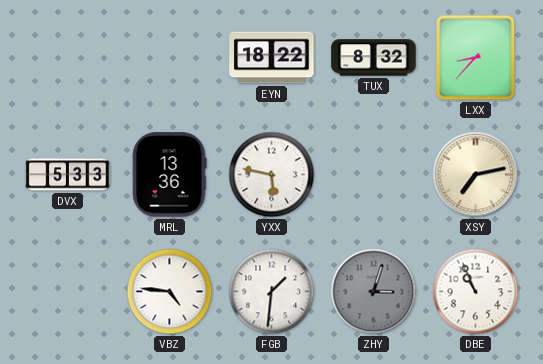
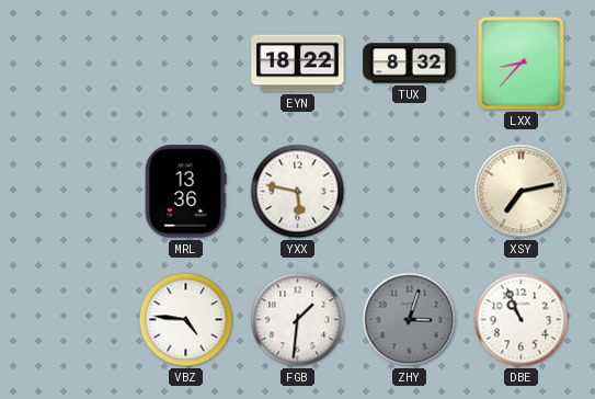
DVX: 5:33 -> none
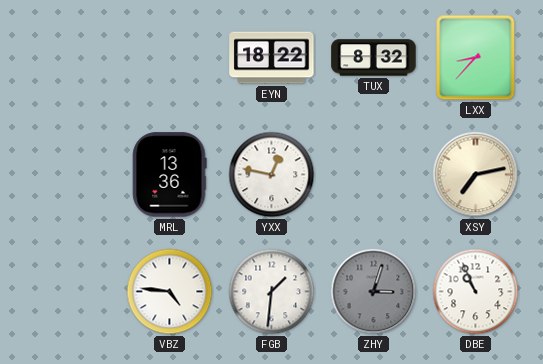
YXX: 5:47 -> 12:47
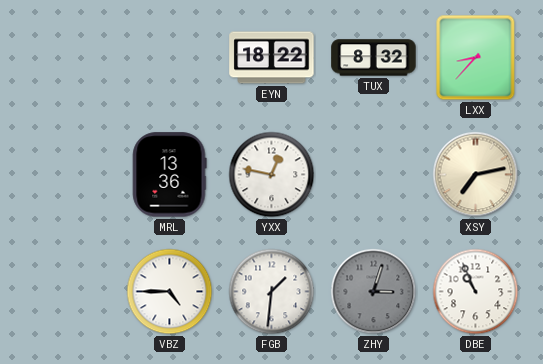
VBZ: 4:46 -> 4:45
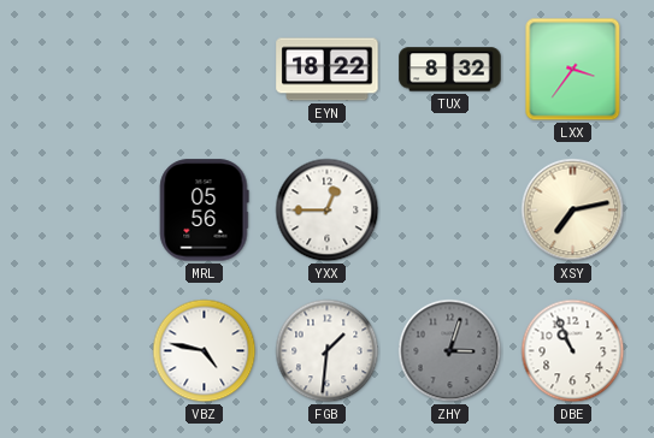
LXX: 8:37 -> 3:36
MRL: 13:36 -> 05:56
YXX: 12:47 -> 12:45
VBZ: 4:45 -> 4:47
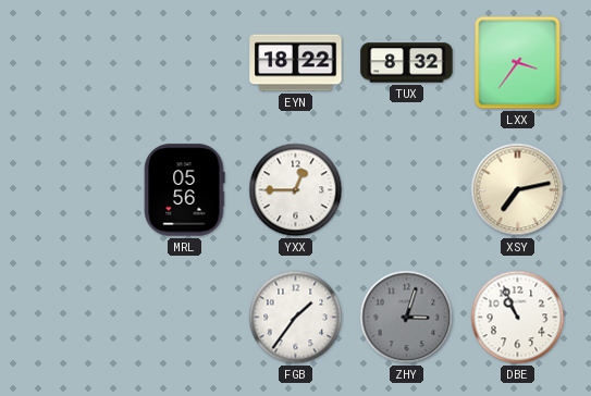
VBZ: 4:47 -> none
FGB: 1:31 -> 1:36
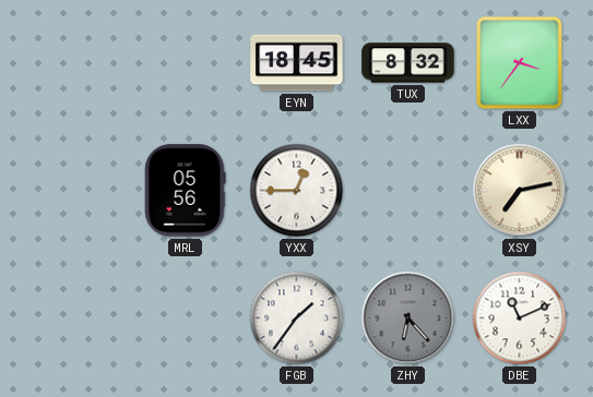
EYN: 18:22 -> 18:45
ZHY: 3:03 -> 6:23
DBE: 10:56 -> 11:11
